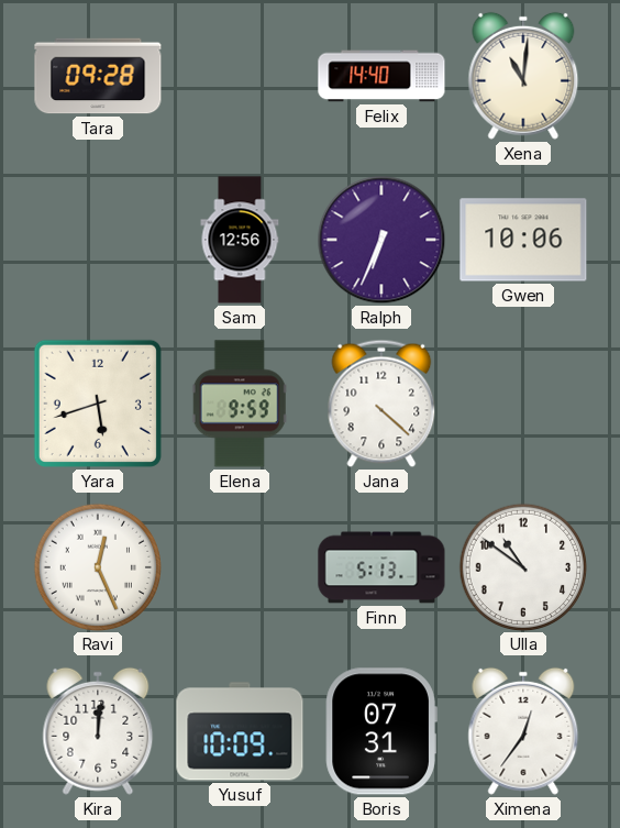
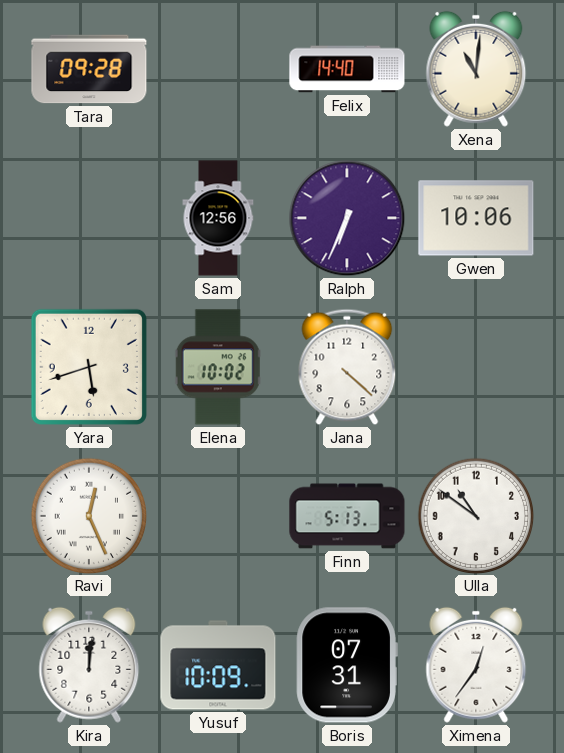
Elena: 9:59 -> 10:02
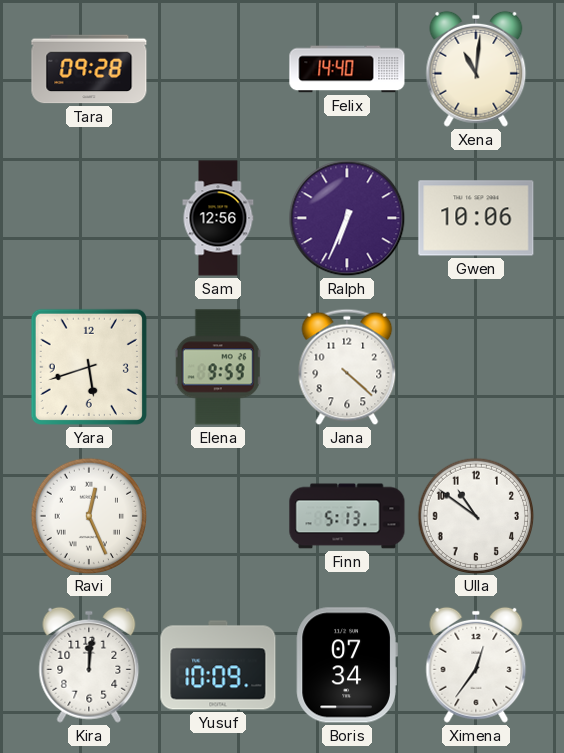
Elena: 10:02 -> 9:59
Boris: 07:31 -> 07:34
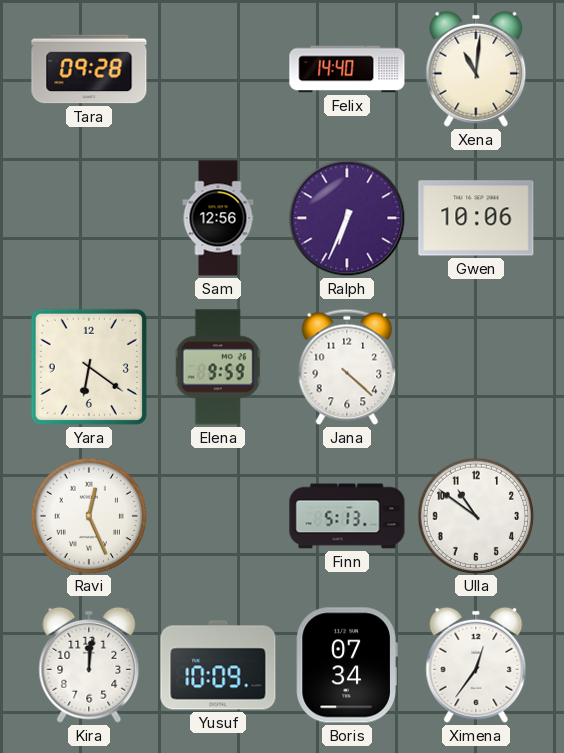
Yara: 5:42 -> 6:21
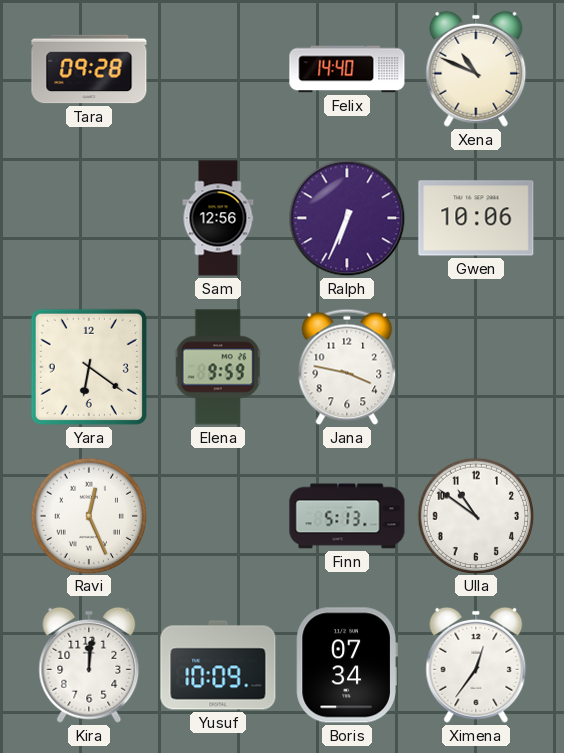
Xena: 11:01 -> 10:49
Jana: 4:22 -> 3:47
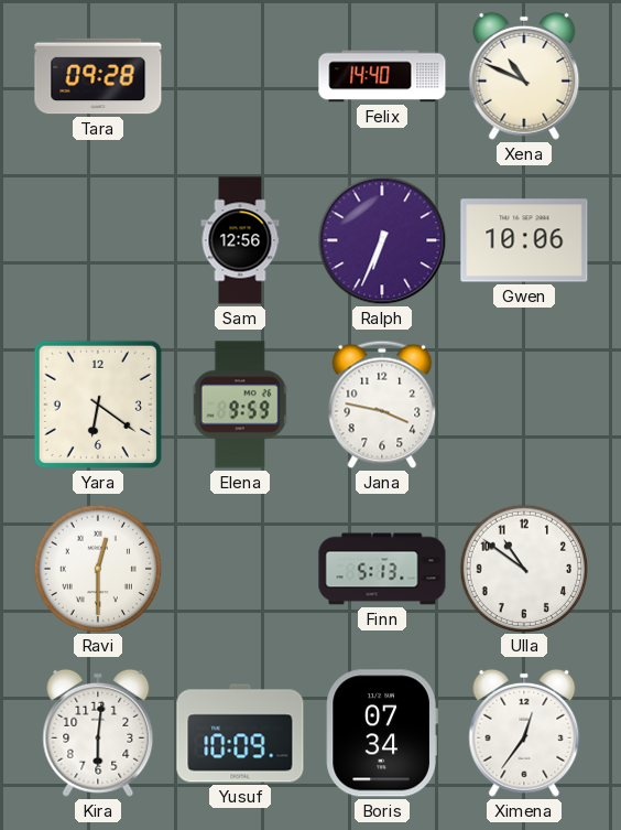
Ravi: 12:26 -> 12:30
Kira: 12:01 -> 6:01
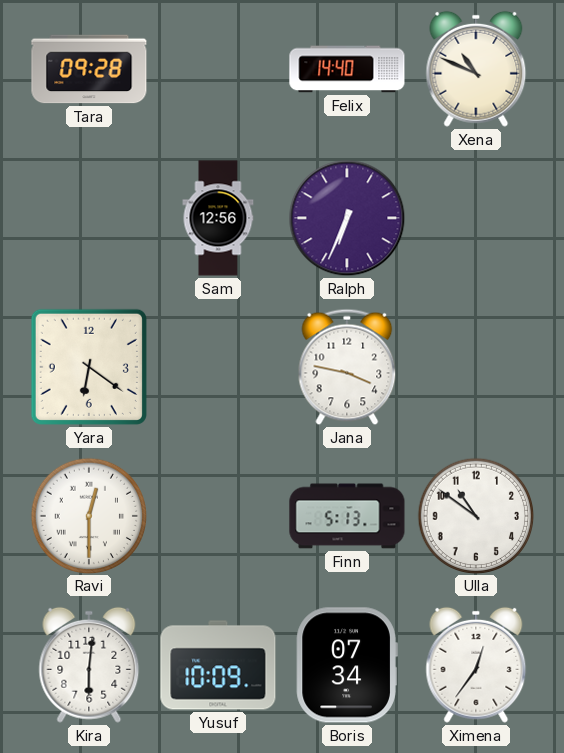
Gwen: 10:06 -> none
Elena: 9:59 -> none
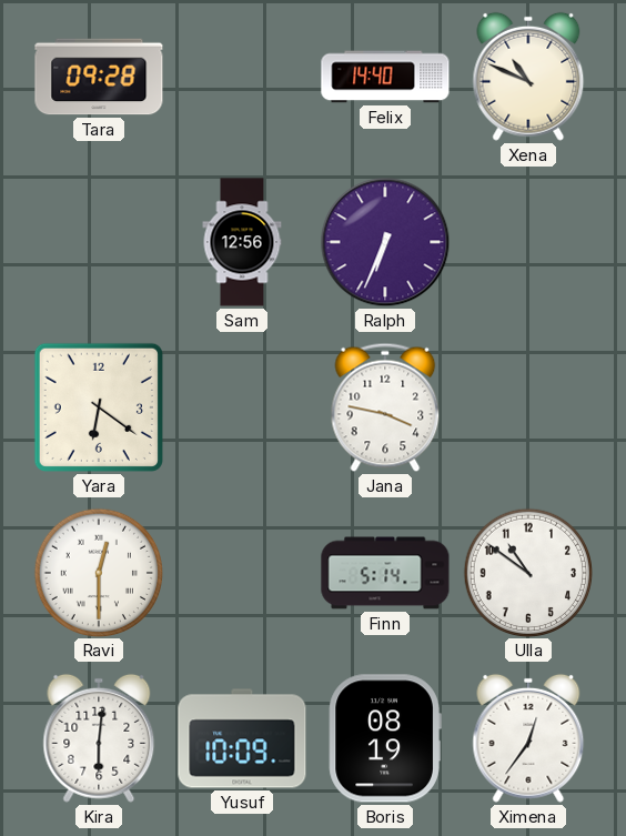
Finn: 5:13 -> 5:14
Boris: 07:34 -> 08:19
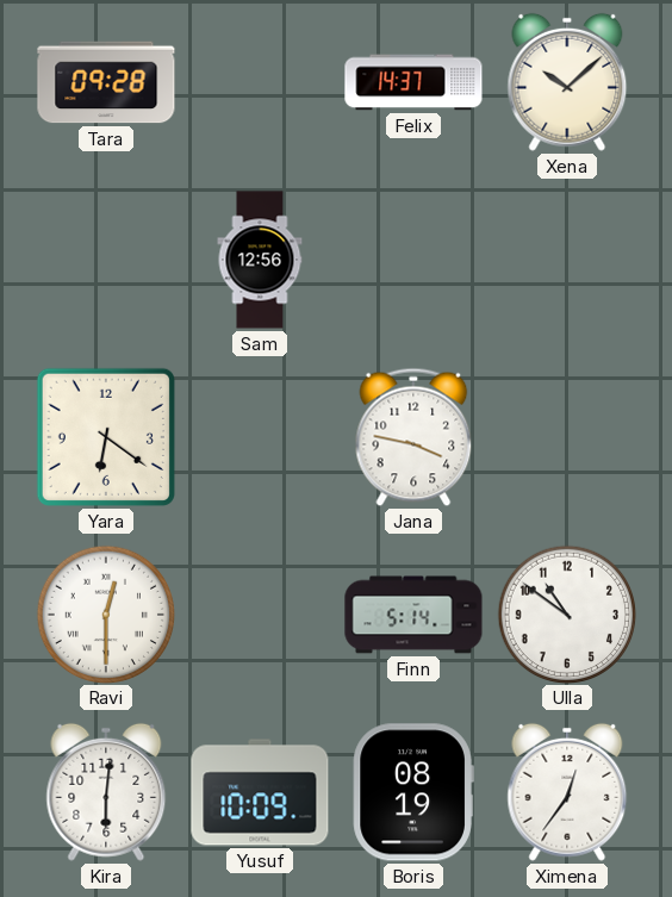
Felix: 14:40 -> 14:37
Xena: 10:49 -> 10:08
Ralph: 6:34 -> none
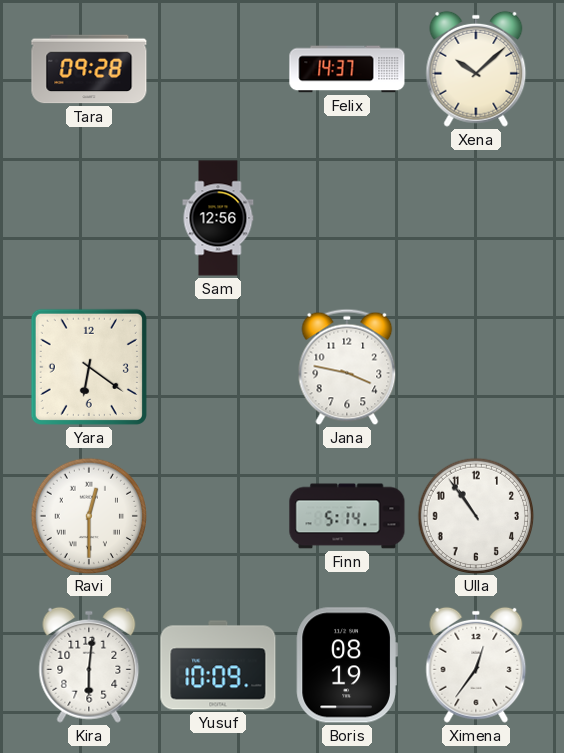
Ulla: 10:51 -> 10:54
